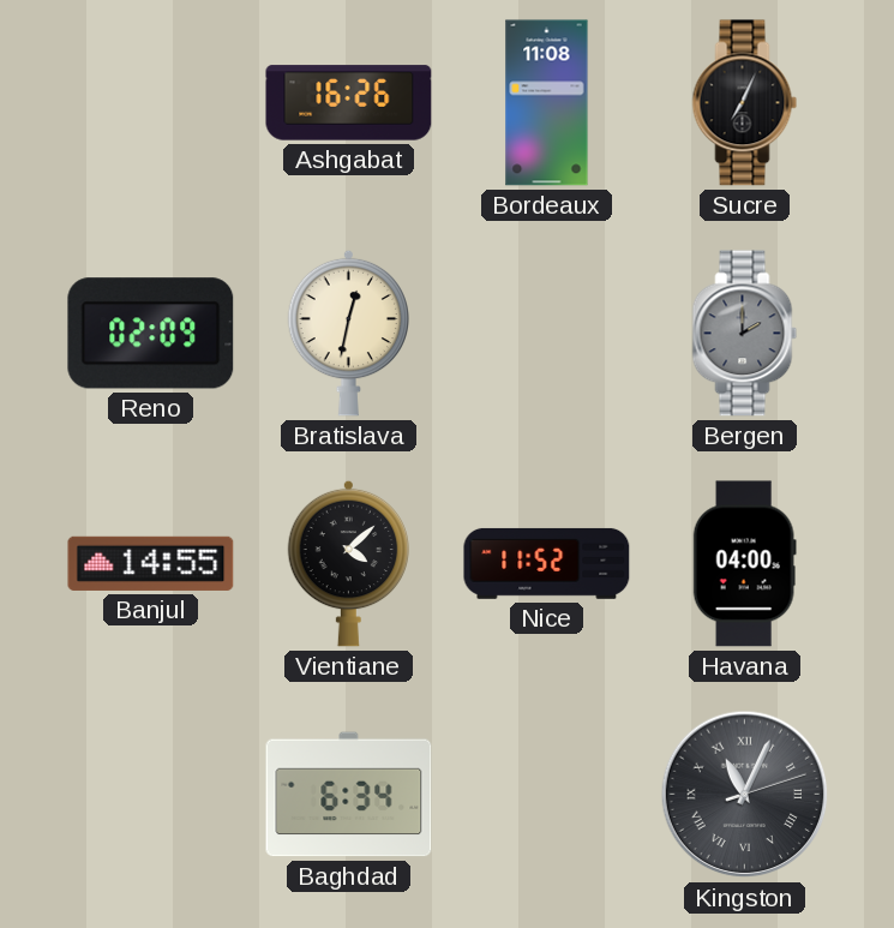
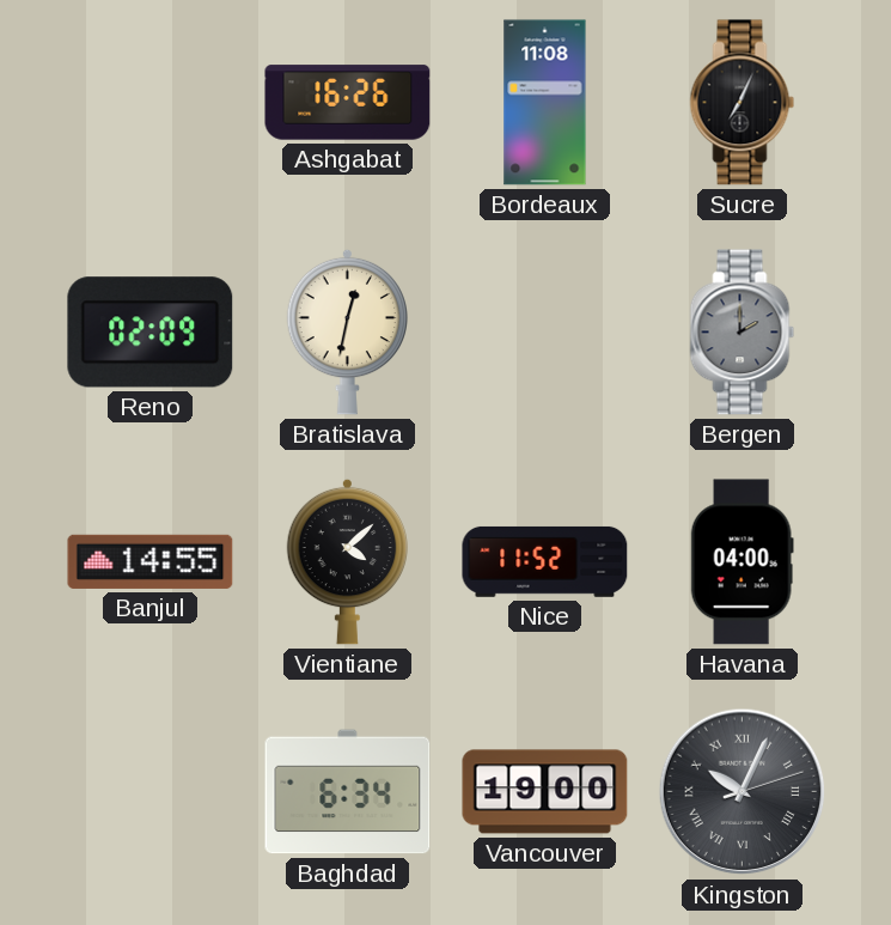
Vancouver: none -> 19:00
Kingston: 11:04 -> 10:04
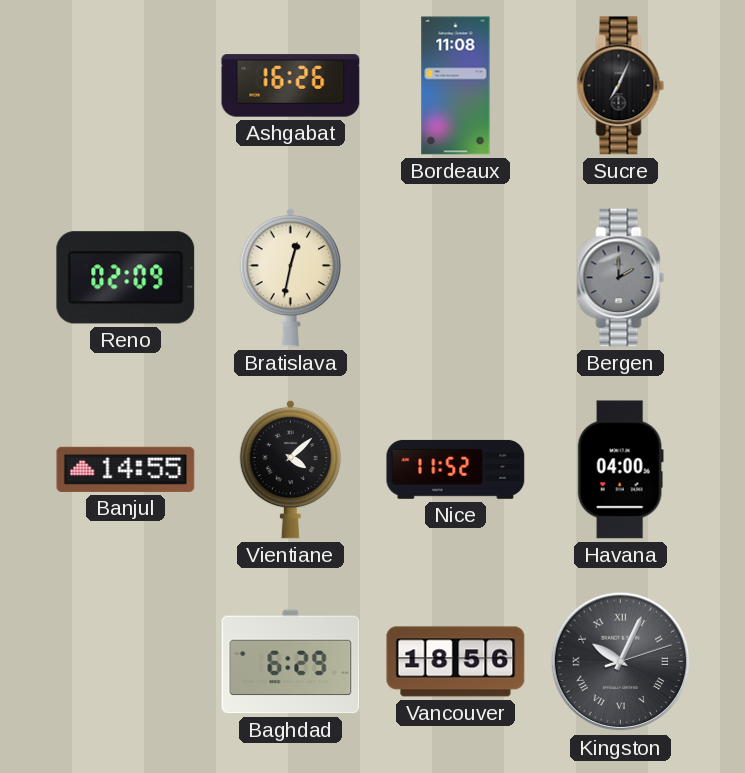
Baghdad: 6:34 -> 6:29
Vancouver: 19:00 -> 18:56
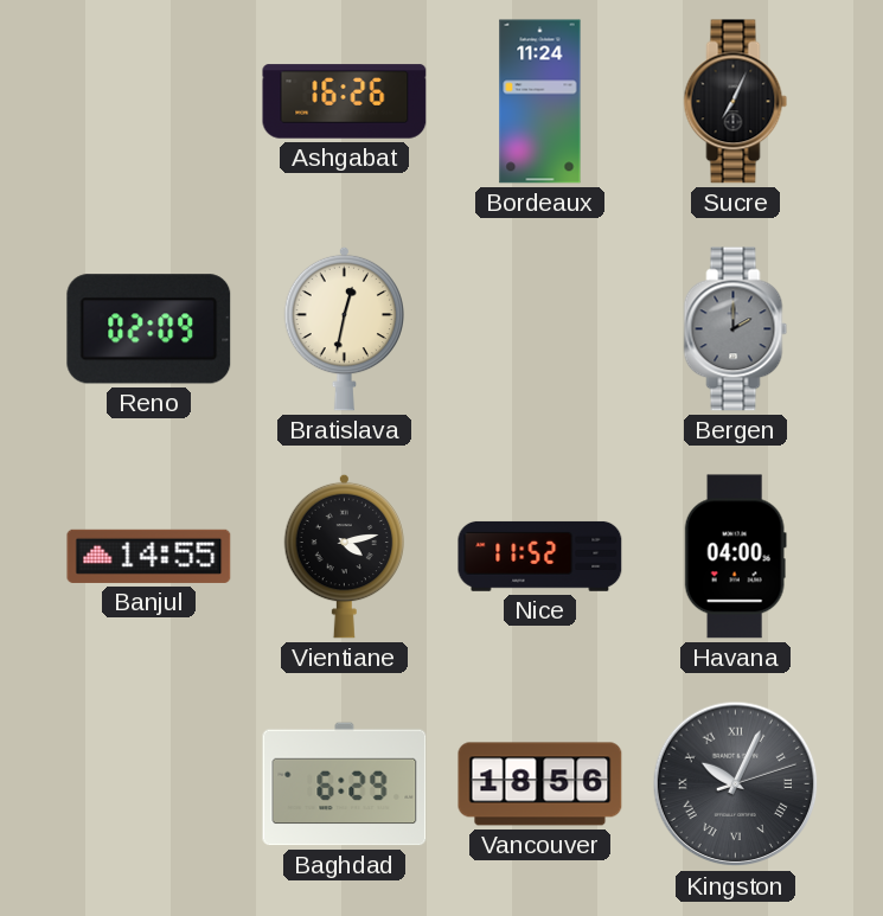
Bordeaux: 11:08 -> 11:24
Vientiane: 4:08 -> 4:13
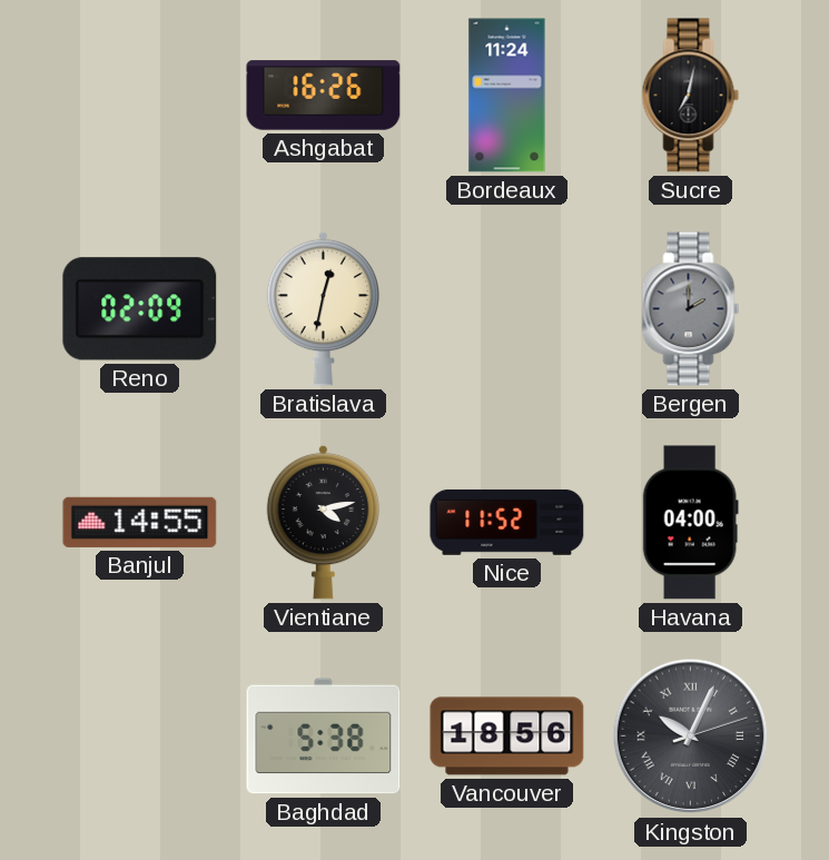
Sucre: 7:04 -> 7:02
Baghdad: 6:29 -> 5:38
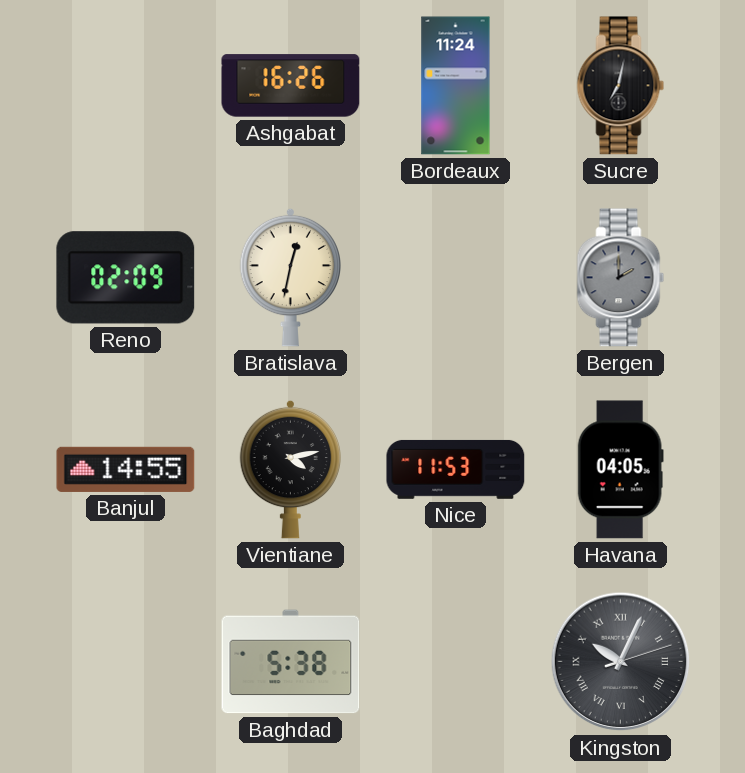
Nice: 11:52 -> 11:53
Havana: 04:00 -> 04:05
Vancouver: 18:56 -> none
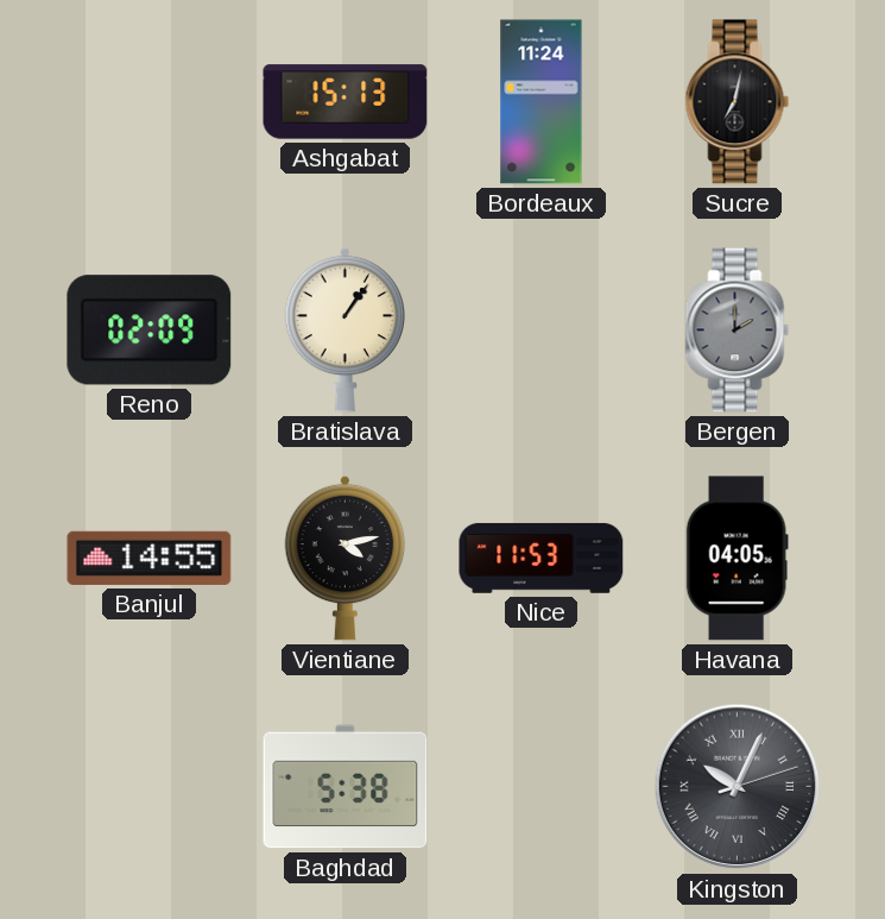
Ashgabat: 16:26 -> 15:13
Bratislava: 12:32 -> 1:06
